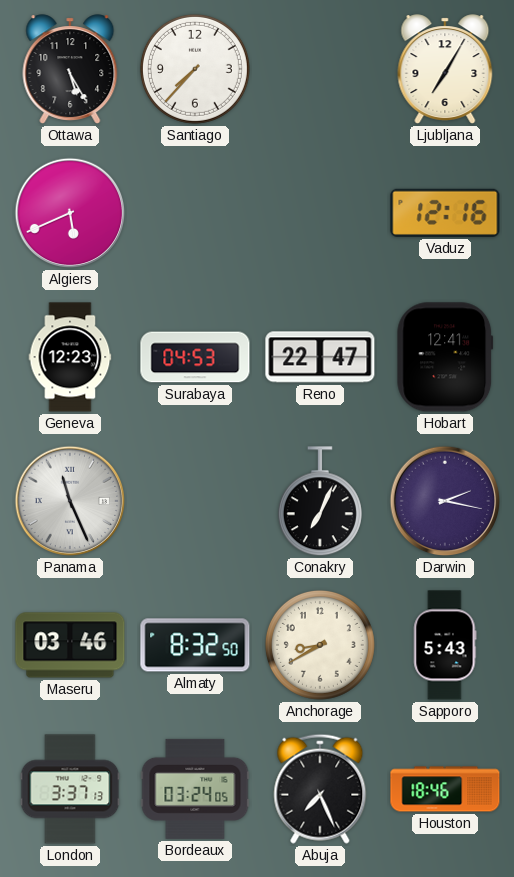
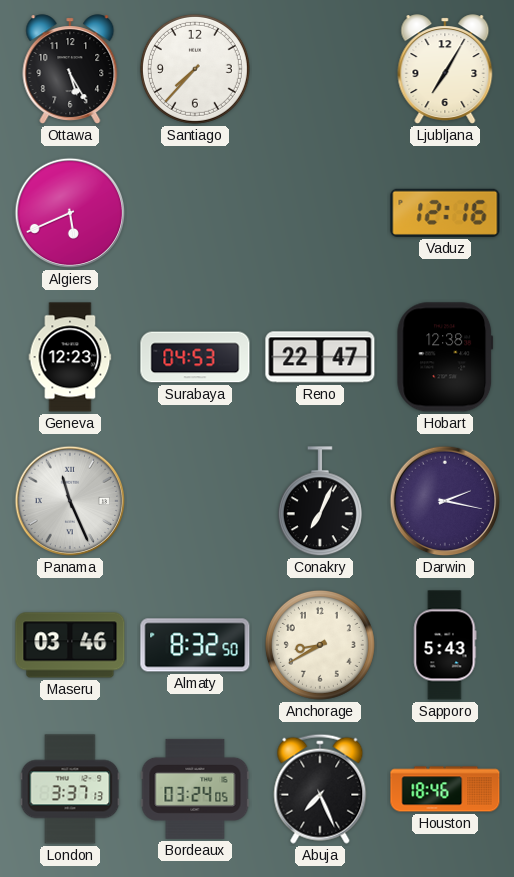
Hobart: 12:41 -> 12:38
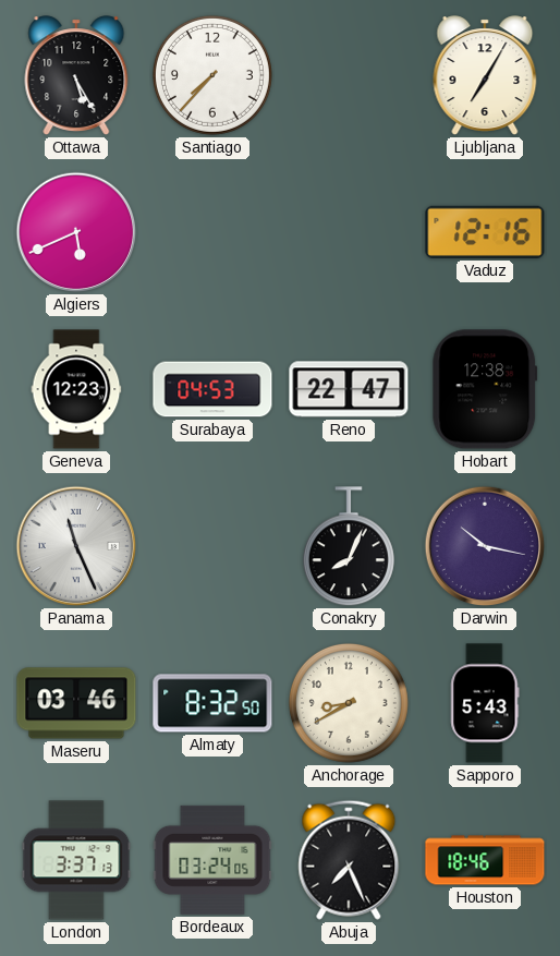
Conakry: 7:04 -> 8:04
Darwin: 2:17 -> 10:17
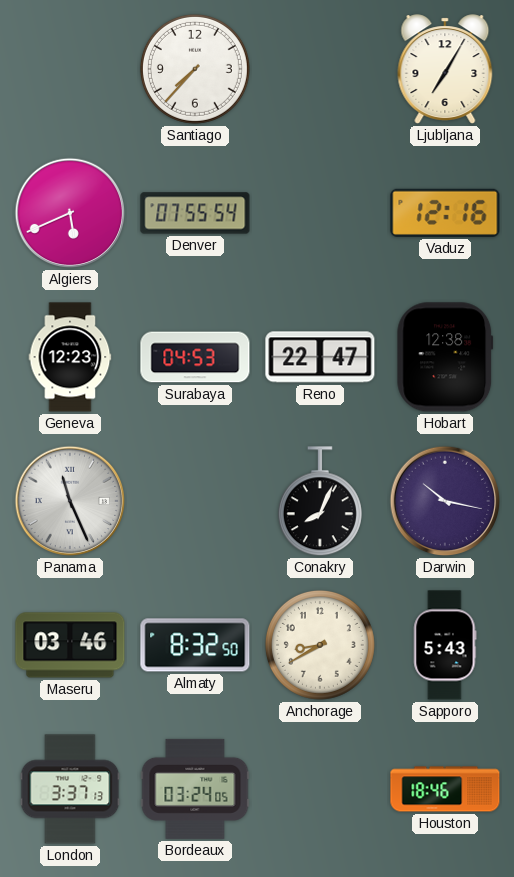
Ottawa: 5:25 -> none
Denver: none -> 07:55
Abuja: 7:26 -> none
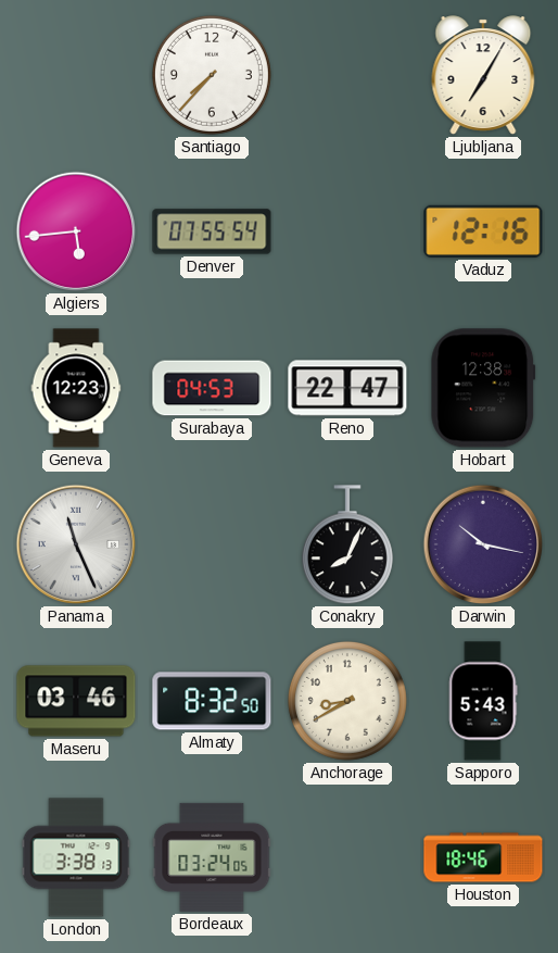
Algiers: 5:41 -> 5:44
London: 3:37 -> 3:38
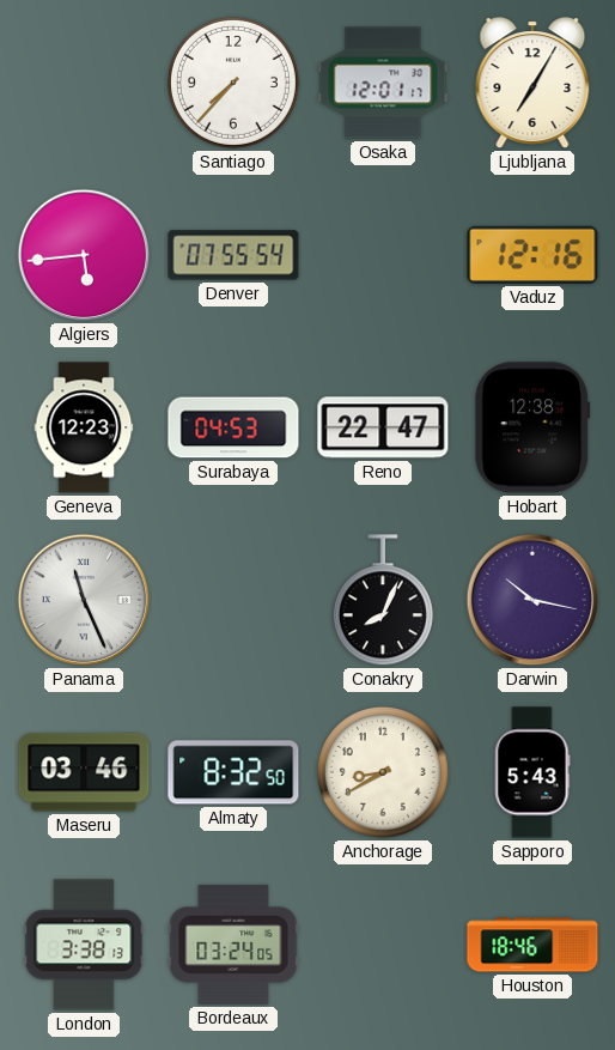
Osaka: none -> 12:01
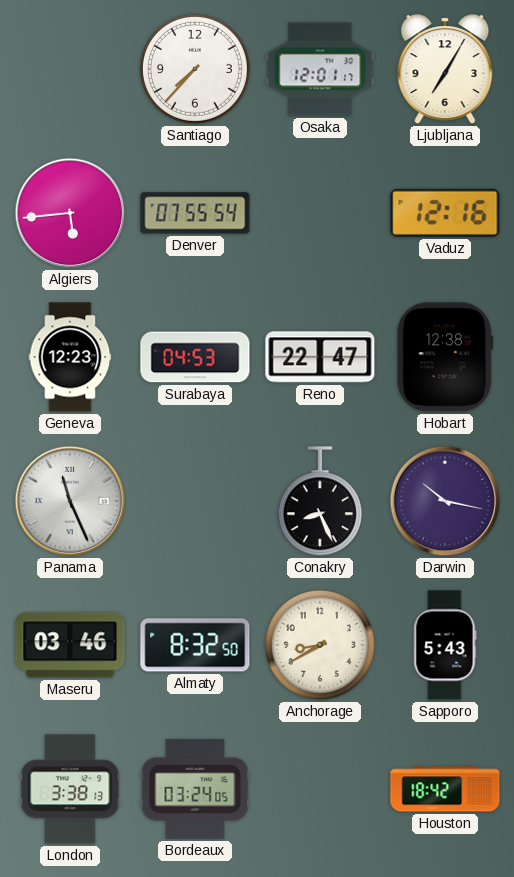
Conakry: 8:04 -> 8:26
Houston: 18:46 -> 18:42
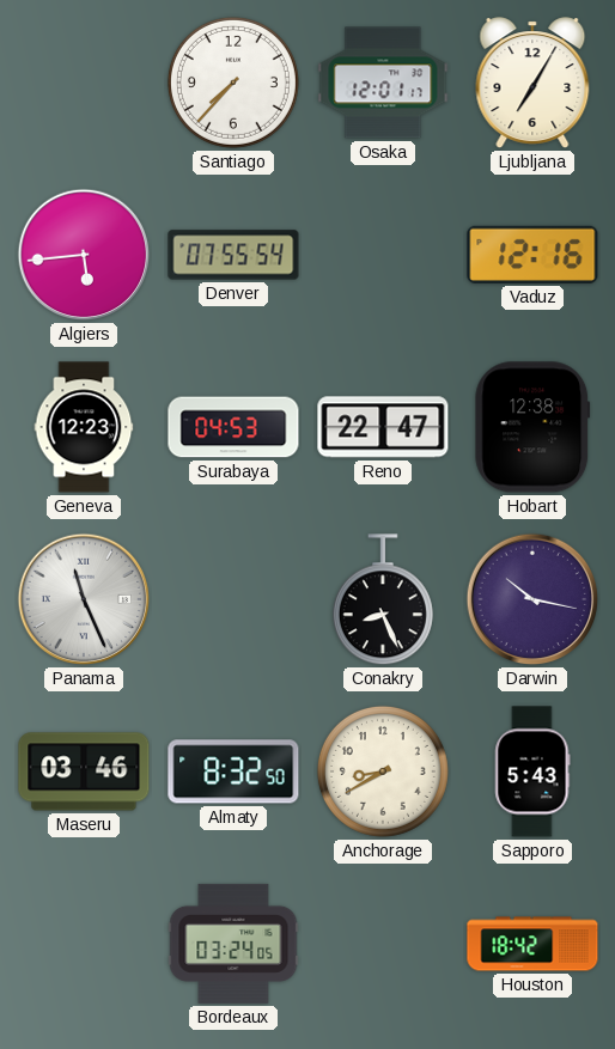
London: 3:38 -> none
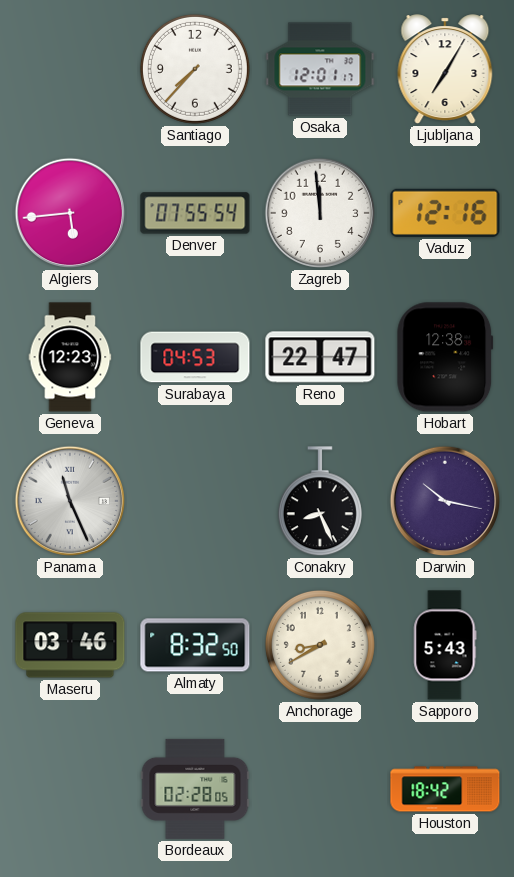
Zagreb: none -> 11:59
Bordeaux: 03:24 -> 02:28
